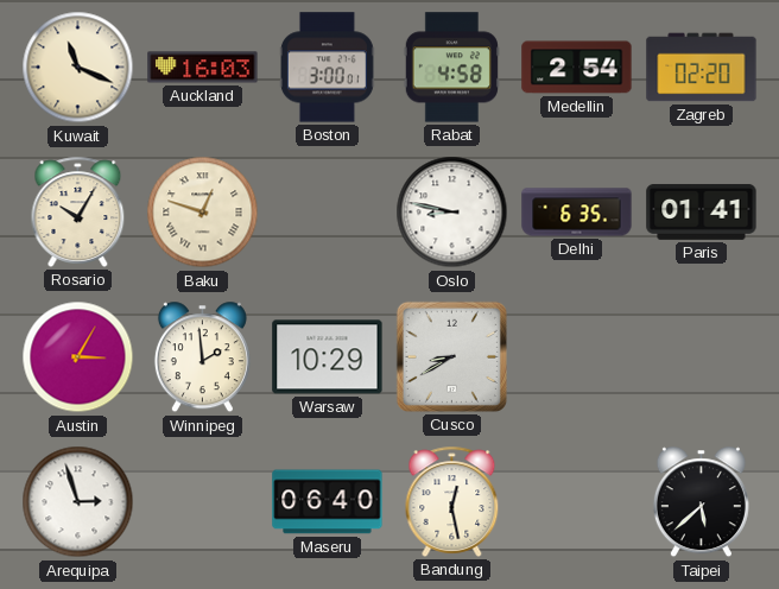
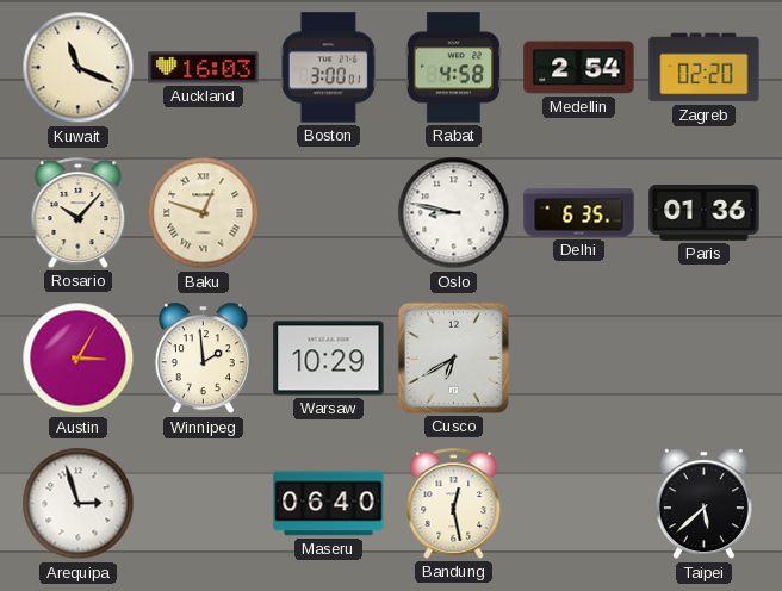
Rosario: 10:05 -> 10:07
Paris: 01:41 -> 01:36
Cusco: 8:40 -> 6:40
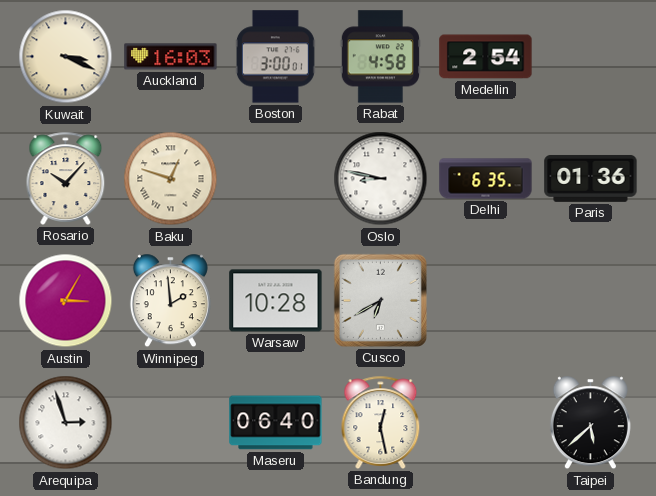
Kuwait: 11:19 -> 3:19
Zagreb: 02:20 -> none
Warsaw: 10:29 -> 10:28
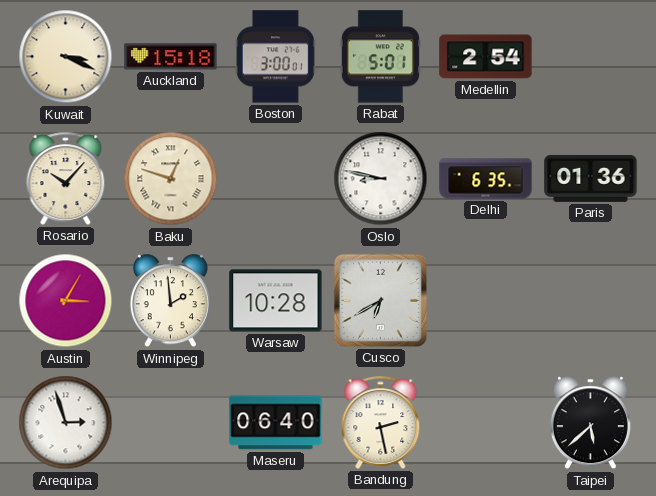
Auckland: 16:03 -> 15:18
Rabat: 4:58 -> 5:01
Bandung: 12:28 -> 2:28
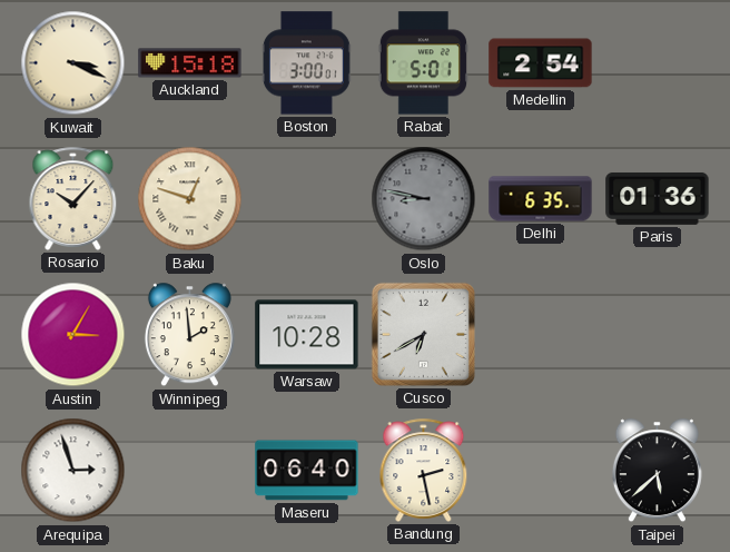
Oslo dial: white -> grey
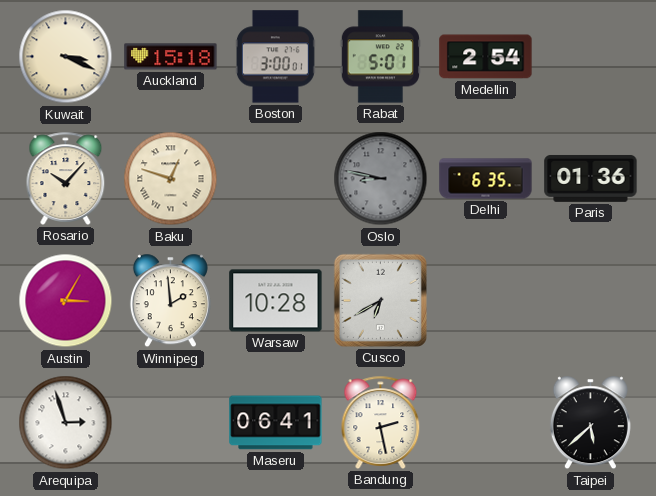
Maseru: 06:40 -> 06:41
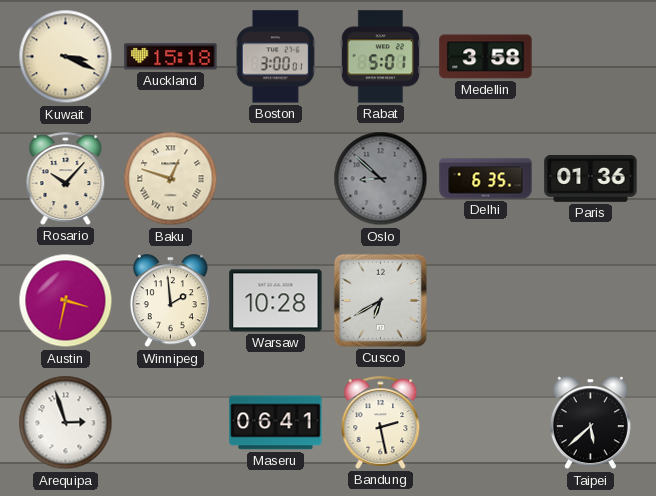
Medellin: 2:54 -> 3:58
Oslo: 8:47 -> 8:52
Austin: 3:05 -> 3:32
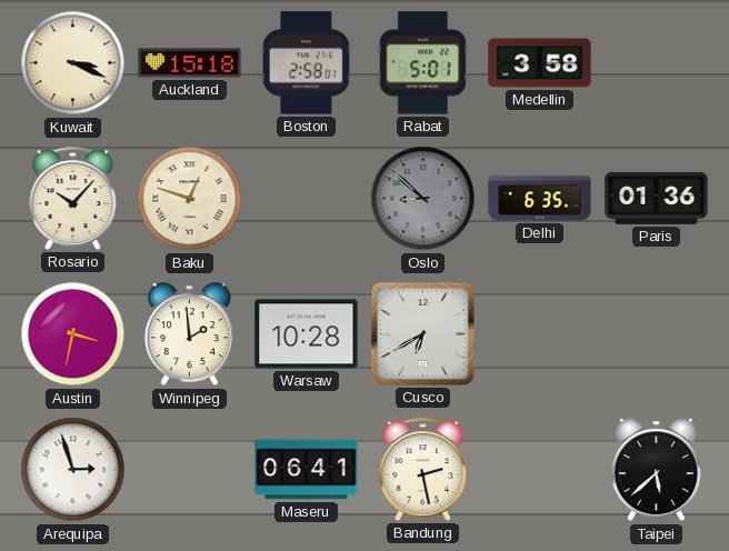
Boston: 3:00 -> 2:58
